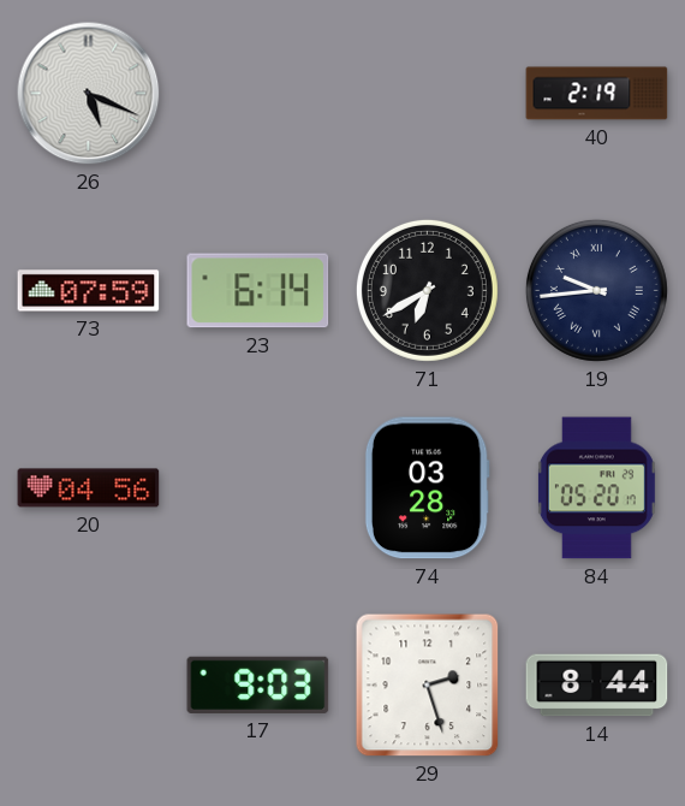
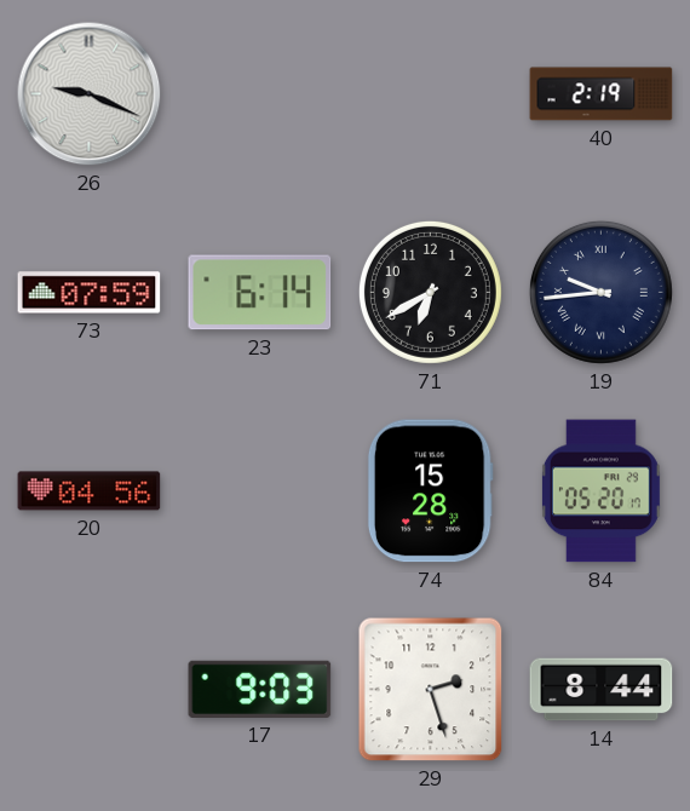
26: 5:19 -> 9:19
74: 03:28 -> 15:28
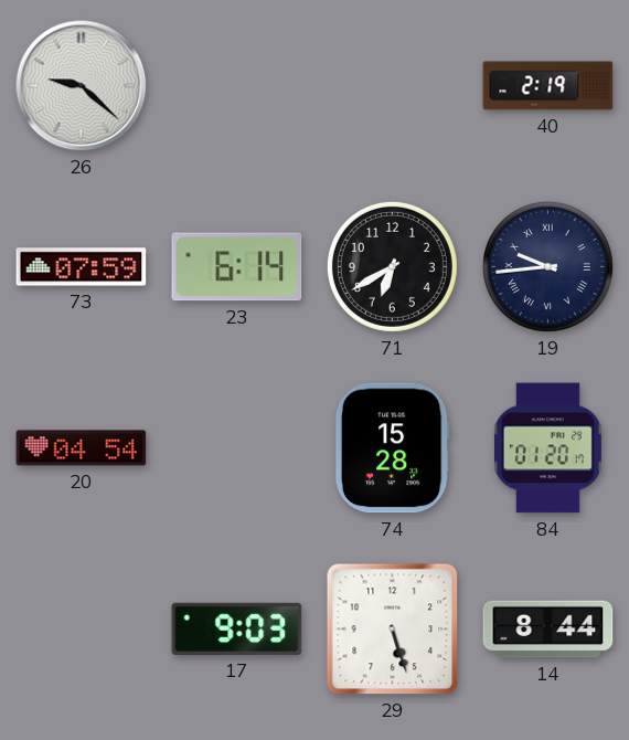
26: 9:19 -> 9:22
20: 04:56 -> 04:54
84: 05:20 -> 01:20
29: 2:27 -> 5:27
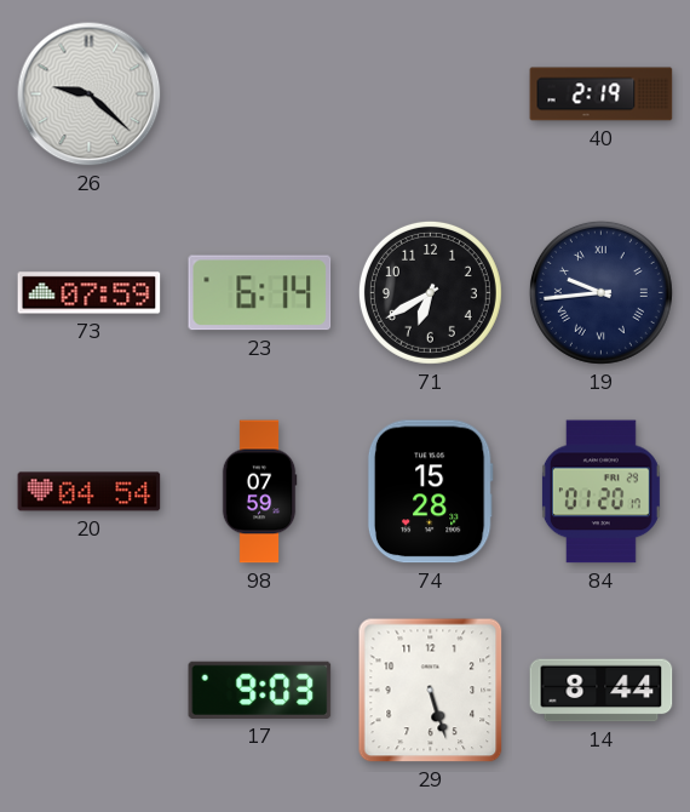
98: none -> 07:59
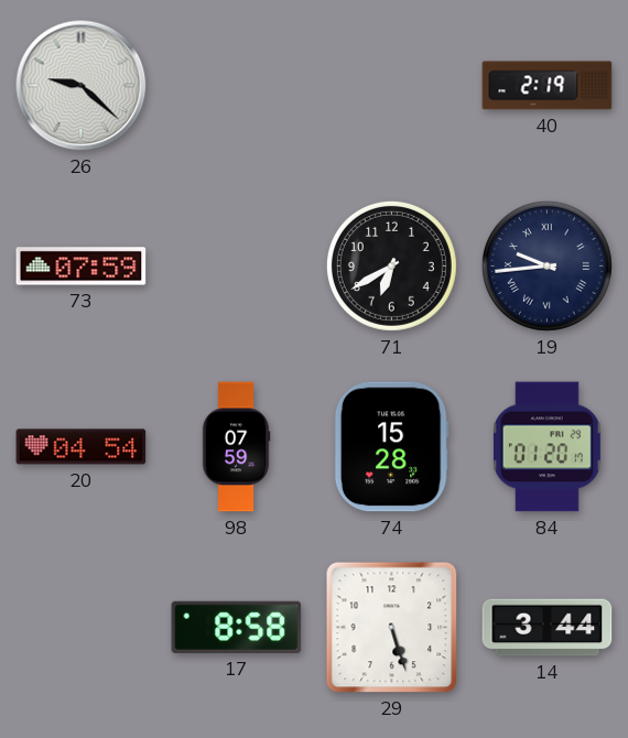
23: 6:14 -> none
17: 9:03 -> 8:58
14: 8:44 -> 3:44
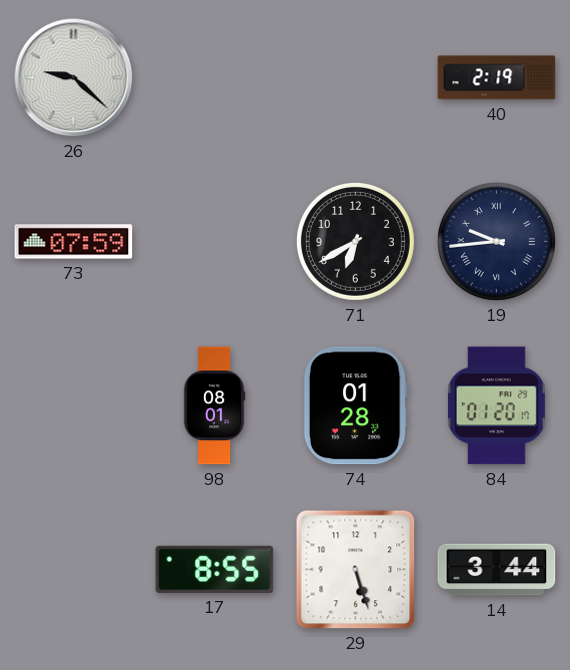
20: 04:54 -> none
98: 07:59 -> 08:01
74: 15:28 -> 01:28
17: 8:58 -> 8:55
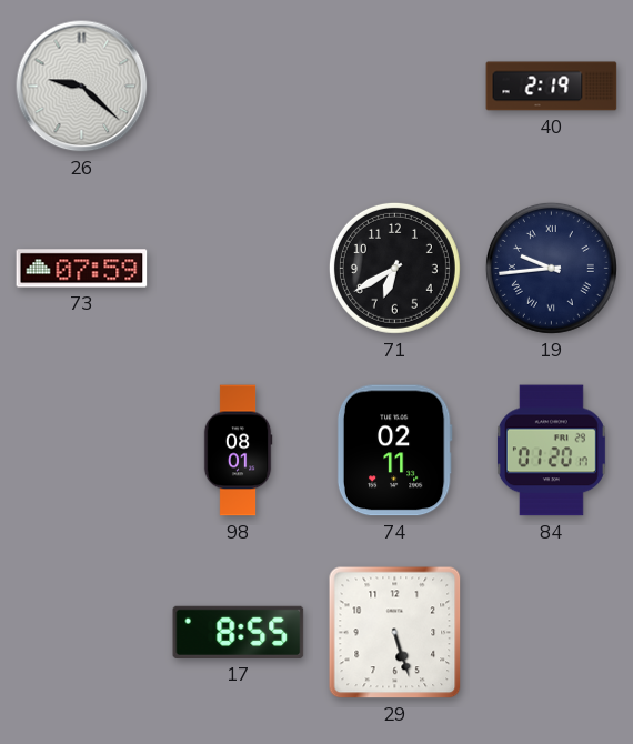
74: 01:28 -> 02:11
14: 3:44 -> none
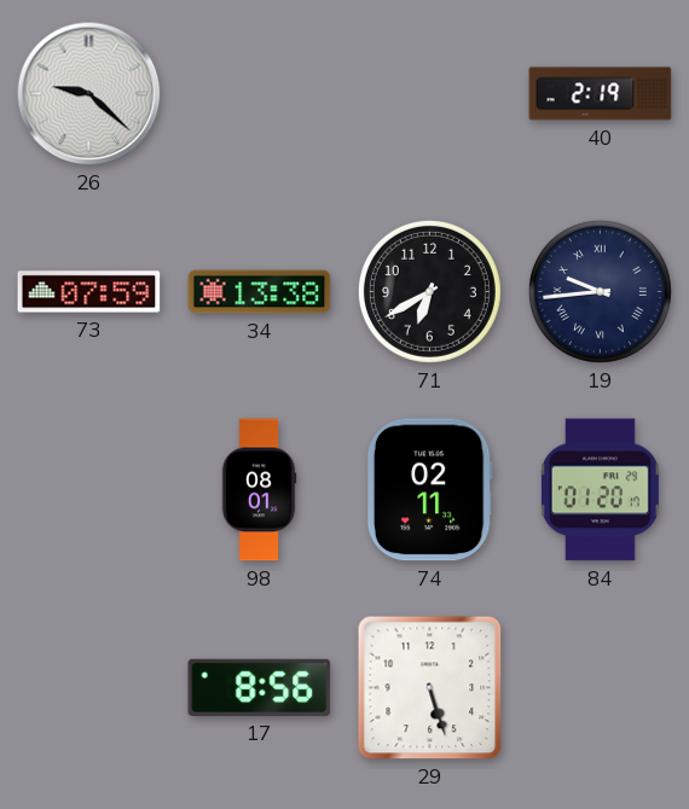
34: none -> 13:38
17: 8:55 -> 8:56
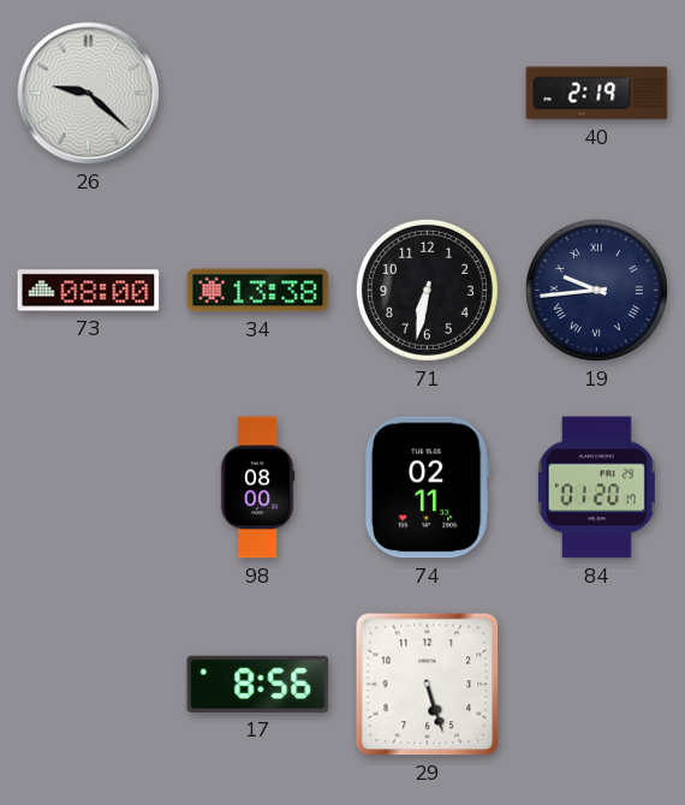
73: 07:59 -> 08:00
71: 6:40 -> 6:32
98: 08:01 -> 08:00
